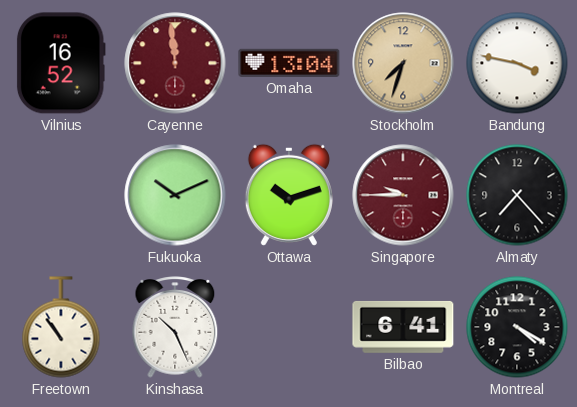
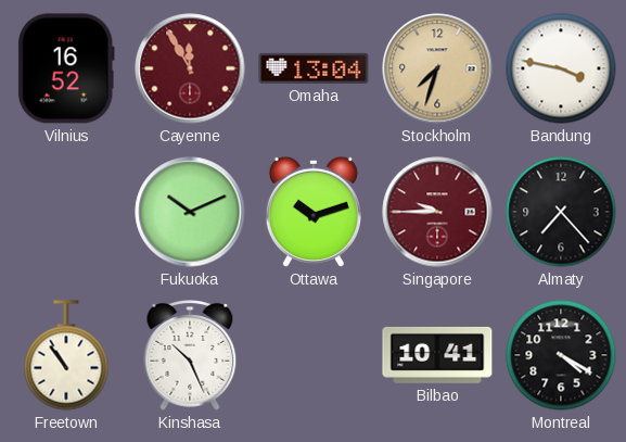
Cayenne: 11:59 -> 11:55
Bilbao: 6:41 -> 10:41
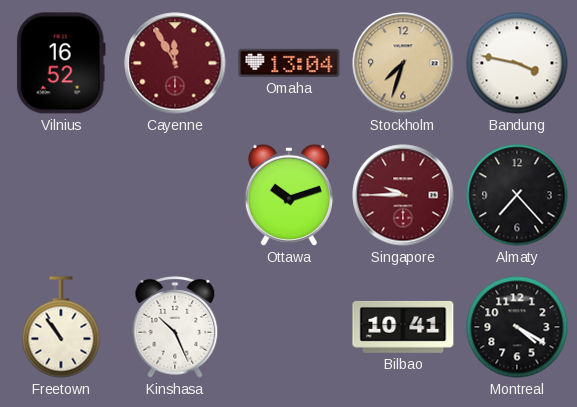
Fukuoka: 10:11 -> none
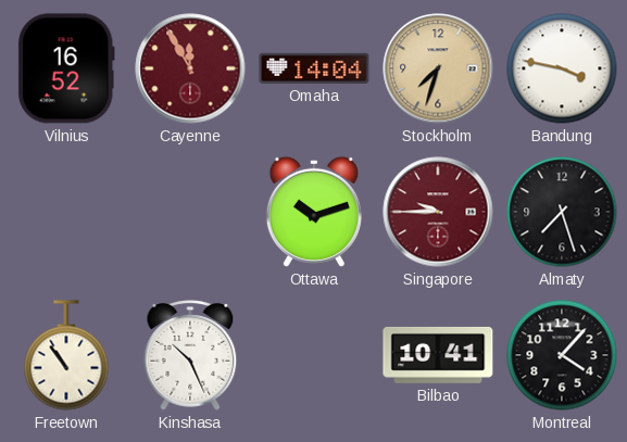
Omaha: 13:04 -> 14:04
Almaty: 7:23 -> 7:27
Montreal: 4:20 -> 4:07
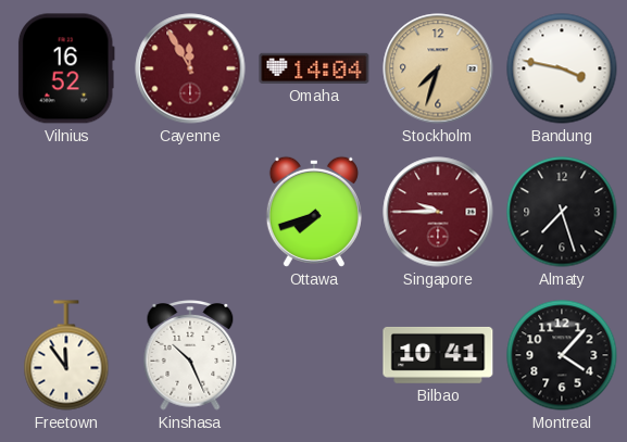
Ottawa: 10:12 -> 7:42
Freetown: 10:54 -> 11:54
